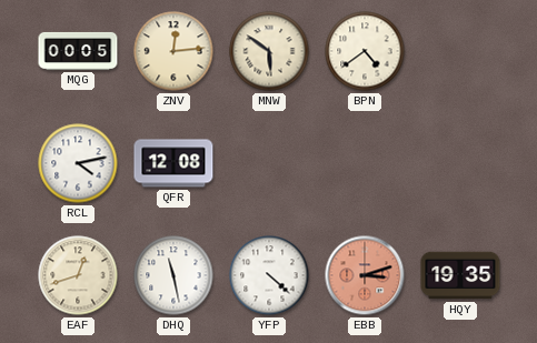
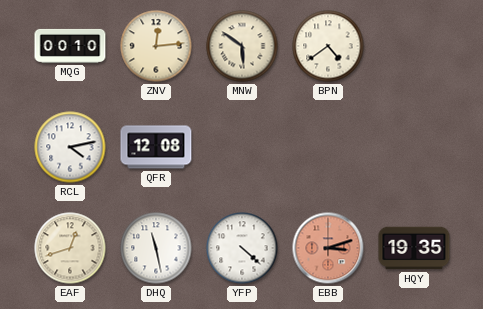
MQG: 00:05 -> 00:10
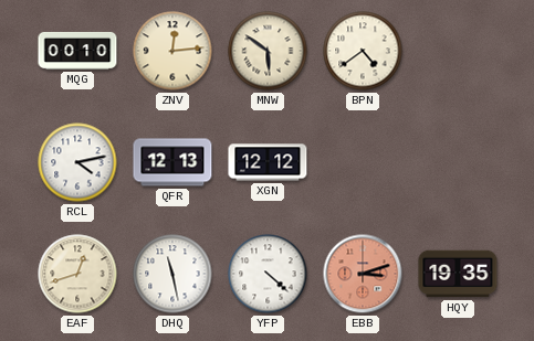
QFR: 12:08 -> 12:13
XGN: none -> 12:12
